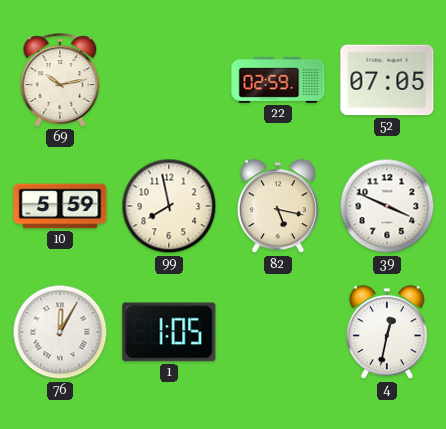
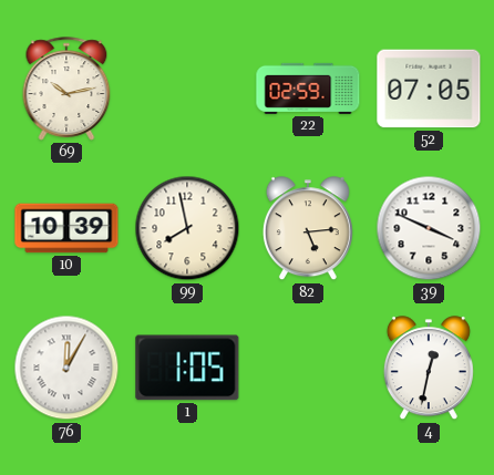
10: 5:59 -> 10:39
82: 5:17 -> 5:14
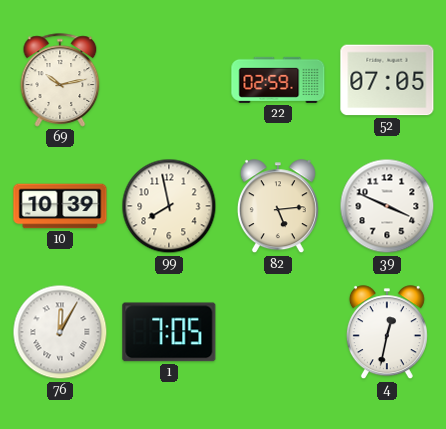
1: 1:05 -> 7:05
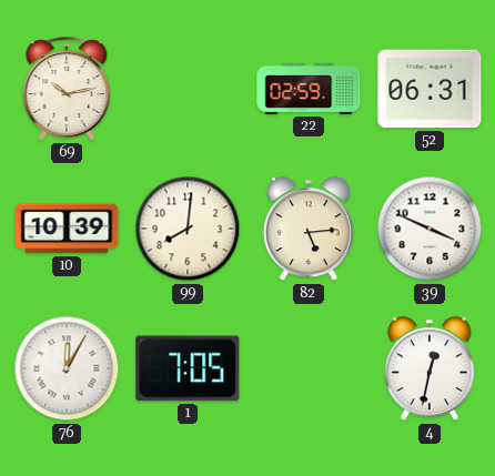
52: 07:05 -> 06:31
99: 7:58 -> 8:01
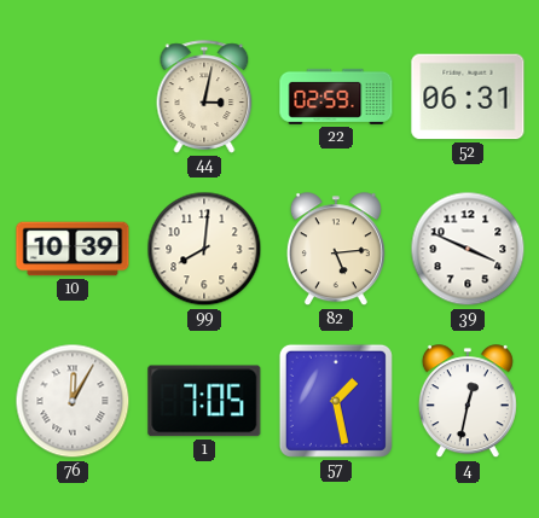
69: 10:13 -> none
44: none -> 3:02
57: none -> 1:28
